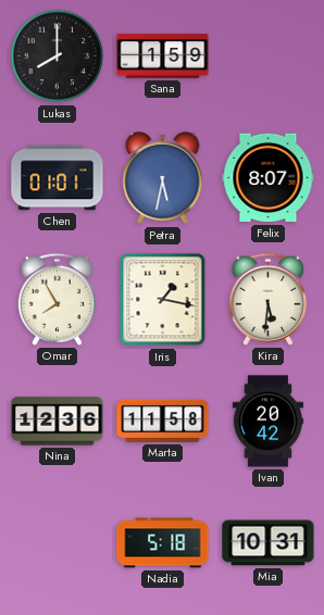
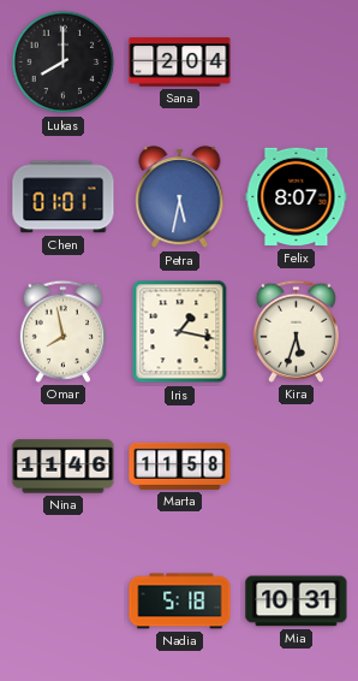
Sana: 1:59 -> 2:04
Omar: 7:55 -> 7:58
Kira: 5:31 -> 5:33
Nina: 12:36 -> 11:46
Ivan: 20:42 -> none
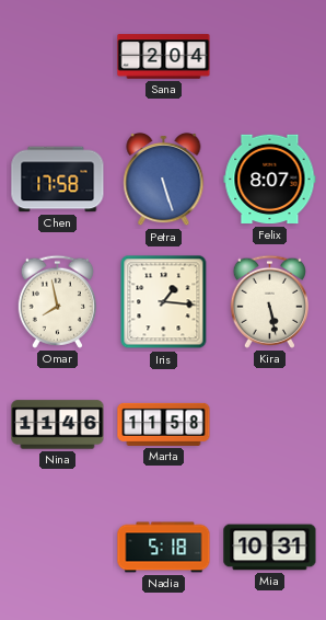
Lukas: 8:00 -> none
Chen: 01:01 -> 17:58
Petra: 5:32 -> 5:27
Iris: 1:17 -> 1:16
Kira: 5:33 -> 5:28
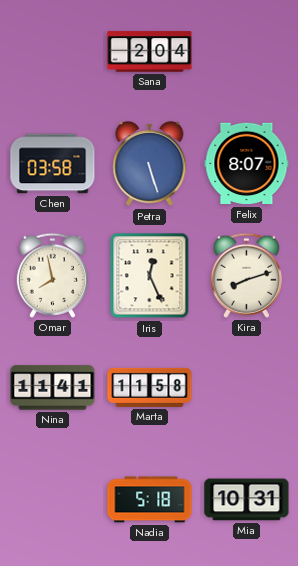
Chen: 17:58 -> 03:58
Iris: 1:16 -> 12:26
Kira: 5:28 -> 8:12
Nina: 11:46 -> 11:41
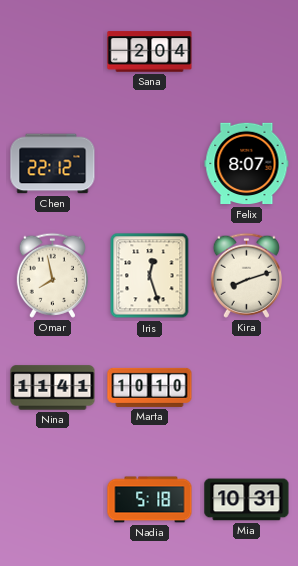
Chen: 03:58 -> 22:12
Petra: 5:27 -> none
Iris: 12:26 -> 12:27
Marta: 11:58 -> 10:10
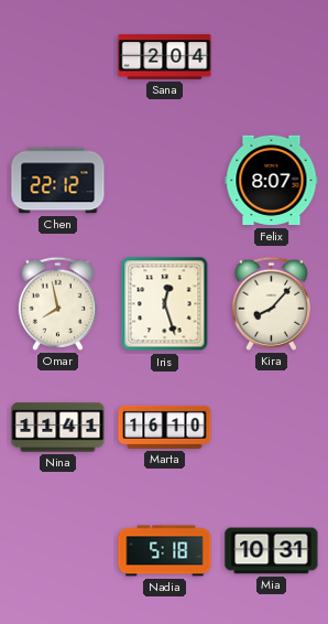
Kira: 8:12 -> 8:07
Marta: 10:10 -> 16:10
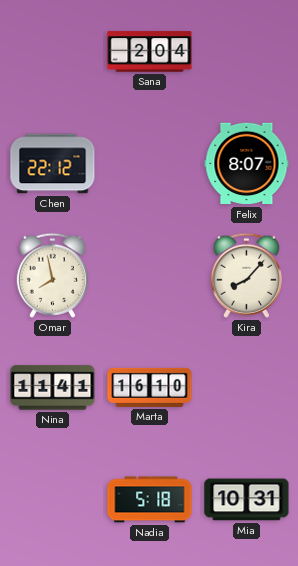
Iris: 12:27 -> none
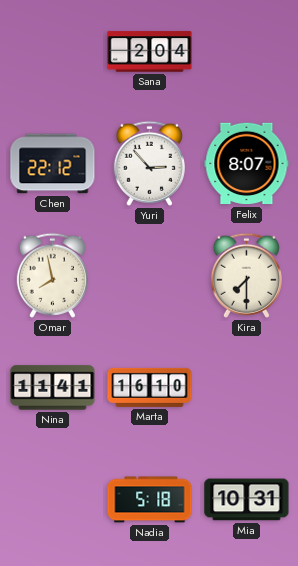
Yuri: none -> 2:53
Kira: 8:07 -> 7:30
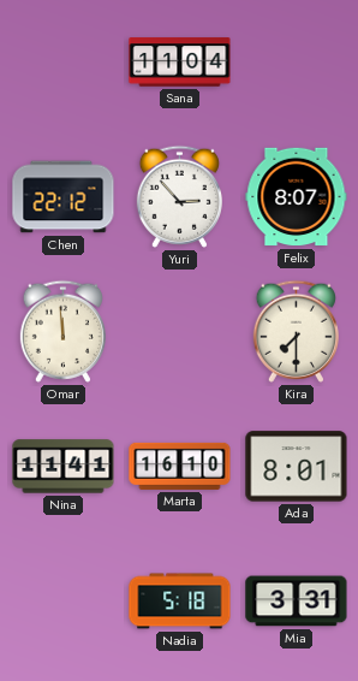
Sana: 2:04 -> 11:04
Omar: 7:58 -> 11:59
Ada: none -> 8:01
Mia: 10:31 -> 3:31
